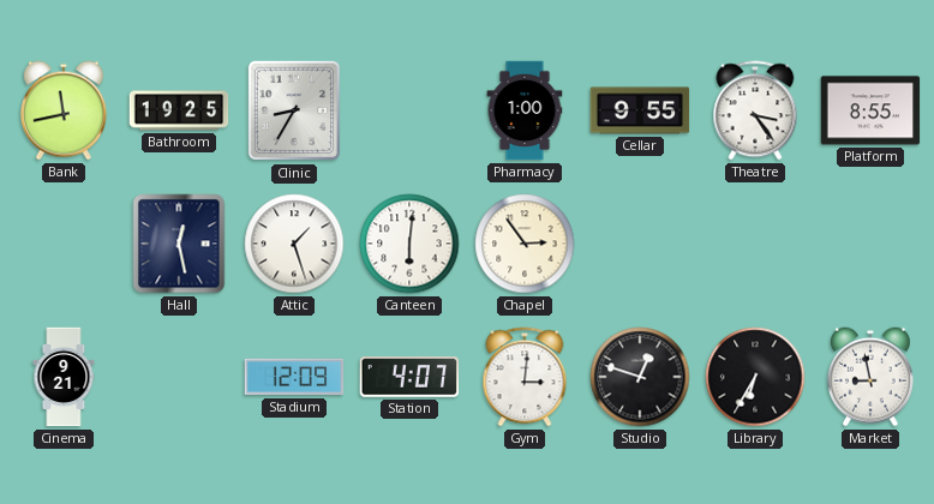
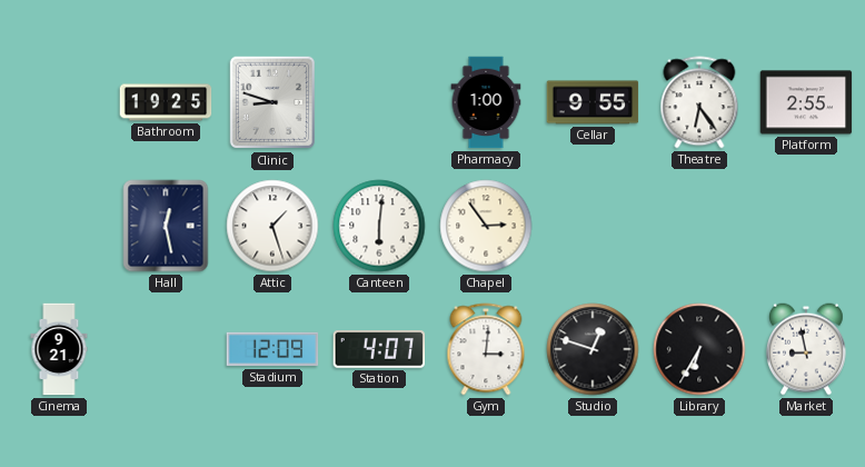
Bank: 11:43 -> none
Clinic: 8:35 -> 8:48
Theatre: 3:24 -> 6:24
Platform: 8:55 -> 2:55
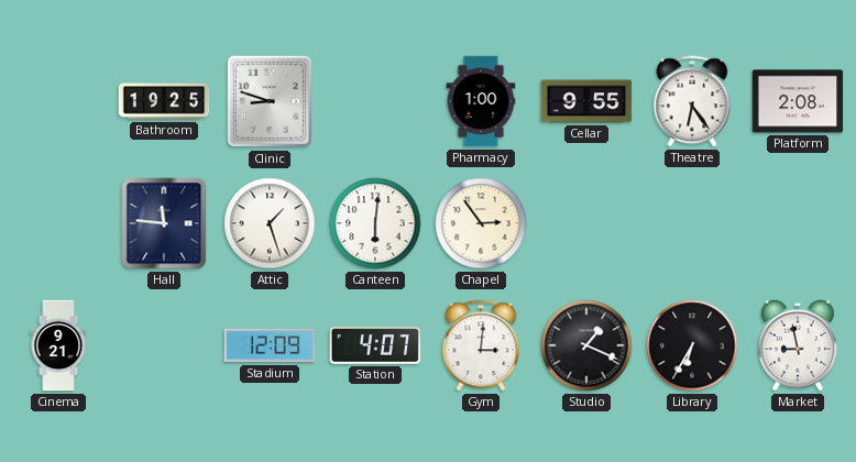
Platform: 2:55 -> 2:08
Hall: 12:28 -> 11:46
Studio: 12:48 -> 1:19
